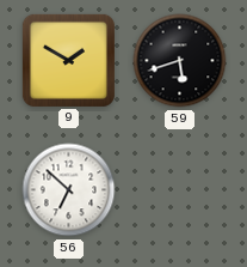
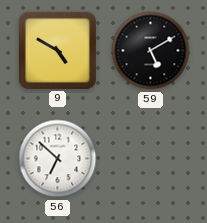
9: 1:50 -> 4:50
59: 5:42 -> 5:10
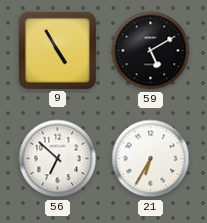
9: 4:50 -> 4:55
21: none -> 6:35
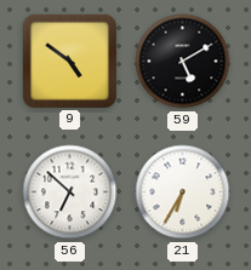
9: 4:55 -> 4:51
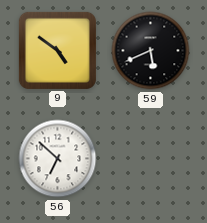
59: 5:10 -> 5:41
21: 6:35 -> none
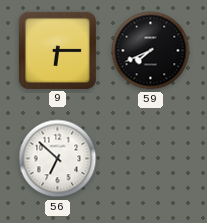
9: 4:51 -> 6:15
59: 5:41 -> 7:41
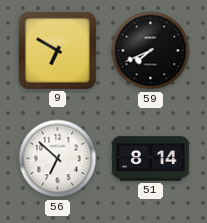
9: 6:15 -> 6:50
51: none -> 8:14
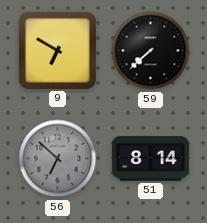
59: 7:41 -> 7:38
56 dial: white -> grey
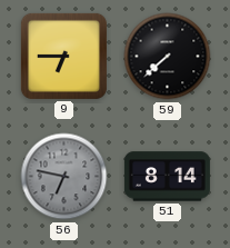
9: 6:50 -> 6:45
56: 6:52 -> 6:47
